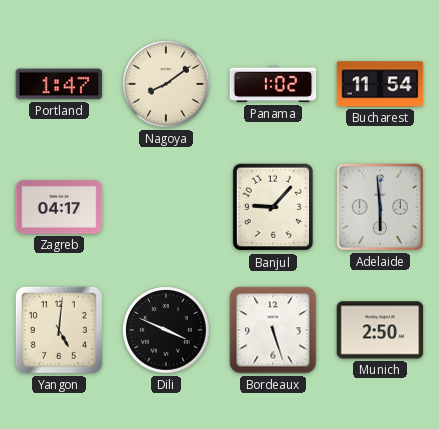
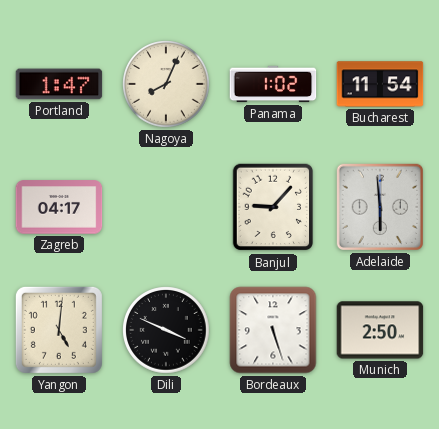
Nagoya: 8:09 -> 8:04
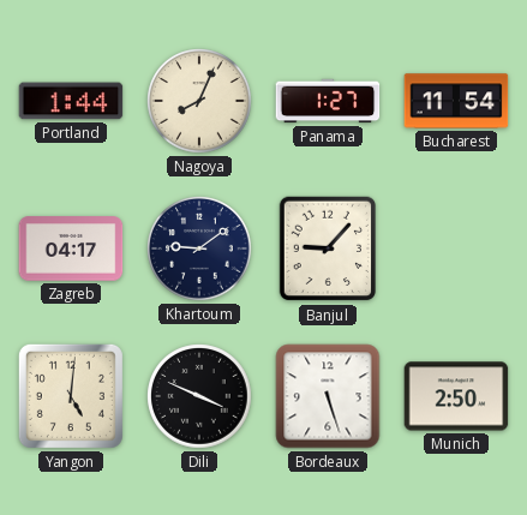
Portland: 1:47 -> 1:44
Panama: 1:02 -> 1:27
Khartoum: none -> 9:09
Adelaide: 5:59 -> none
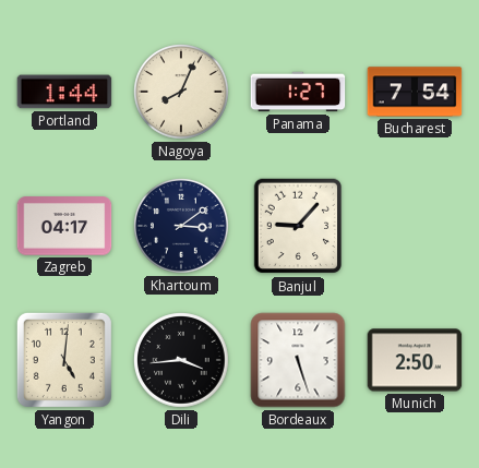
Bucharest: 11:54 -> 7:54
Khartoum: 9:09 -> 3:09
Dili: 3:49 -> 3:44
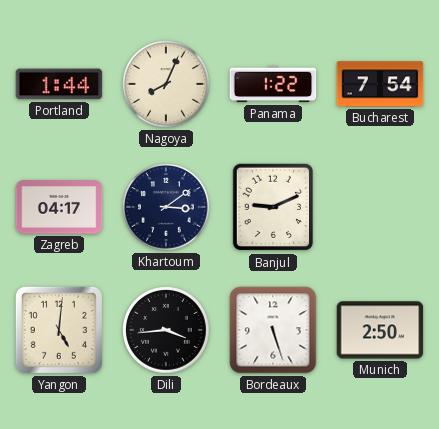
Panama: 1:27 -> 1:22
Banjul: 9:07 -> 9:11
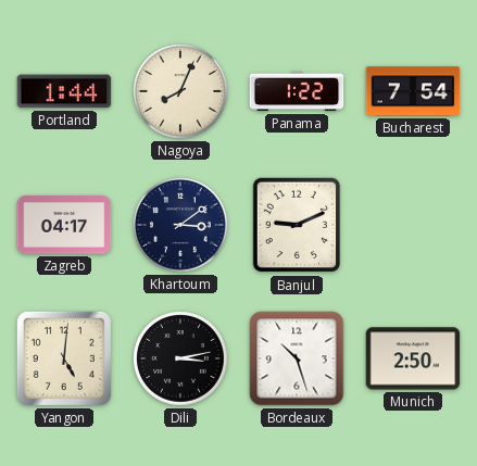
Dili: 3:44 -> 3:13
Bordeaux: 5:27 -> 10:27
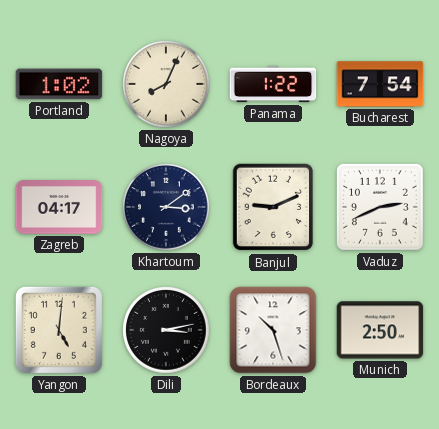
Portland: 1:44 -> 1:02
Vaduz: none -> 2:41
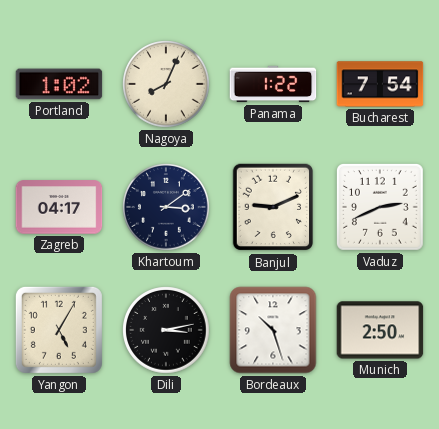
Yangon: 5:01 -> 5:05
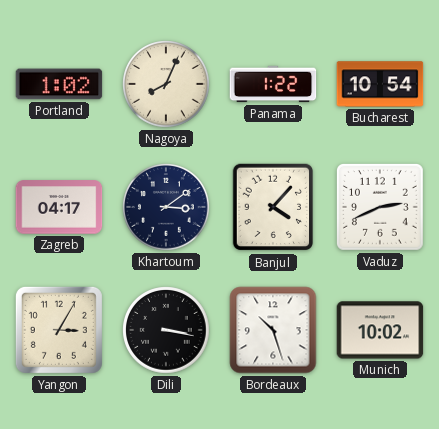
Bucharest: 7:54 -> 10:54
Banjul: 9:11 -> 4:07
Yangon: 5:05 -> 3:05
Dili: 3:13 -> 3:17
Munich: 2:50 -> 10:02
